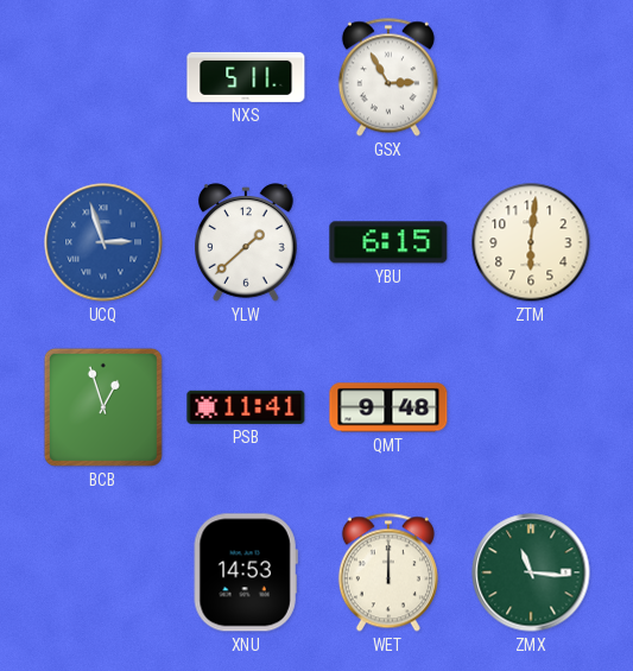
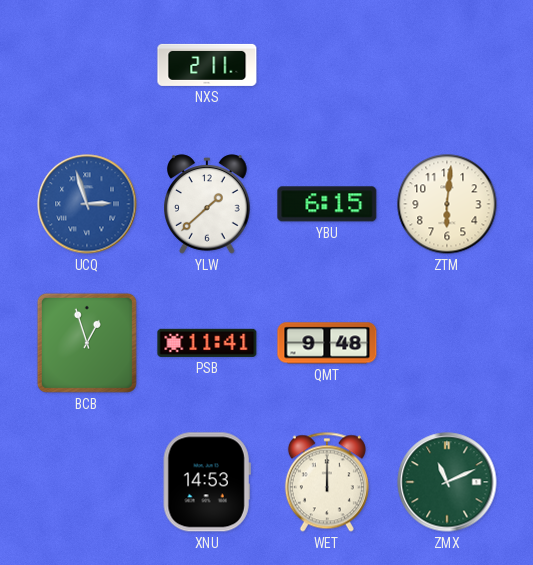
NXS: 5:11 -> 2:11
GSX: 2:55 -> none
ZMX: 11:16 -> 11:11
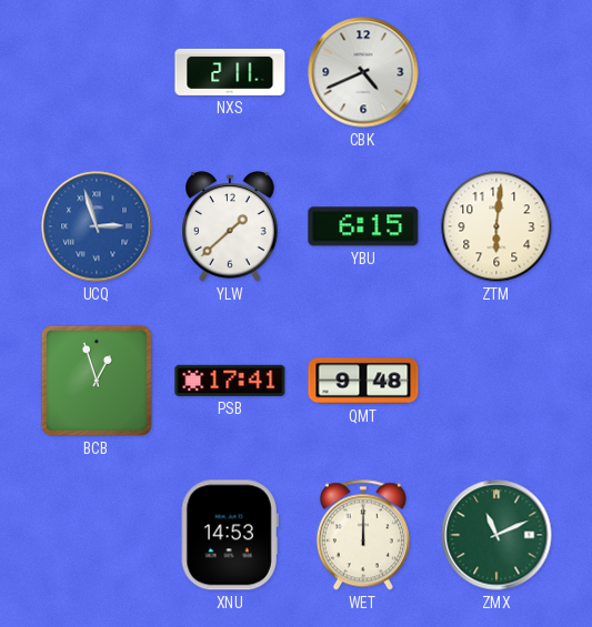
CBK: none -> 4:41
PSB: 11:41 -> 17:41
